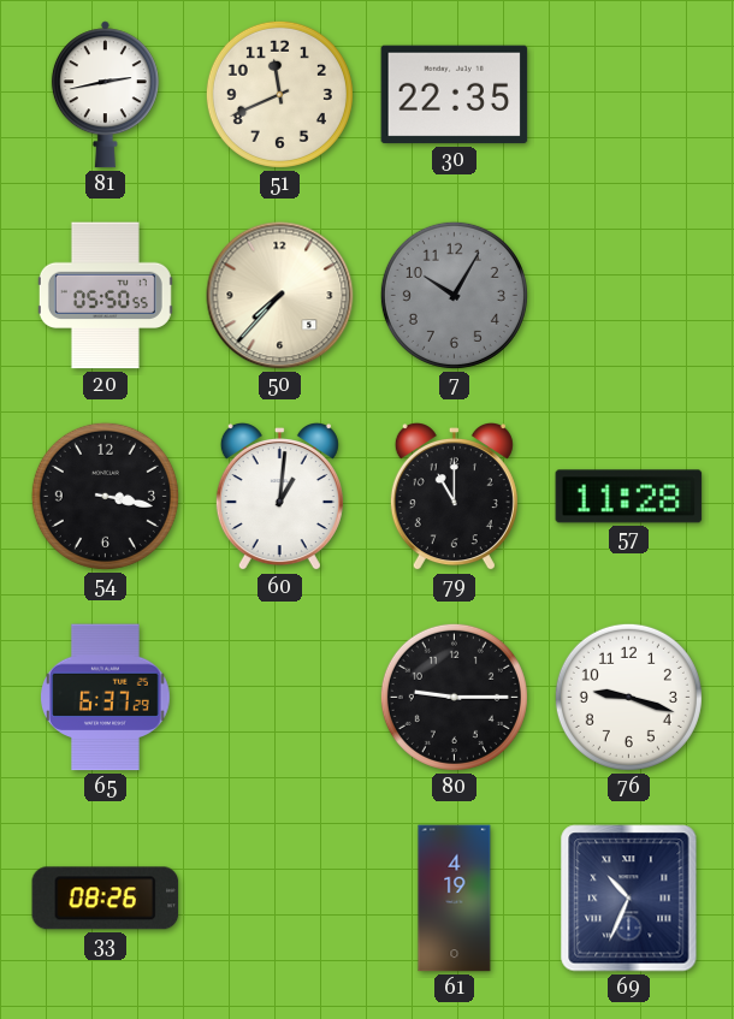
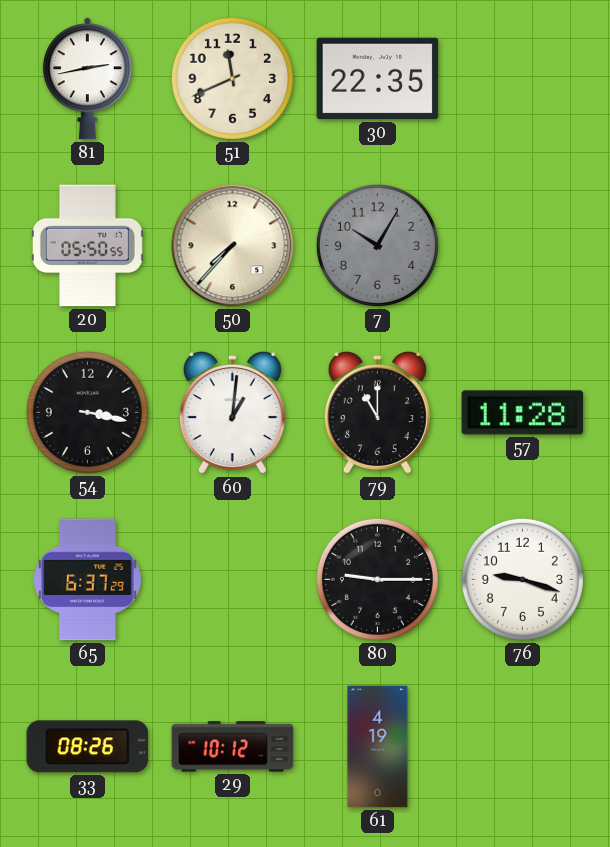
29: none -> 10:12
69: 10:34 -> none
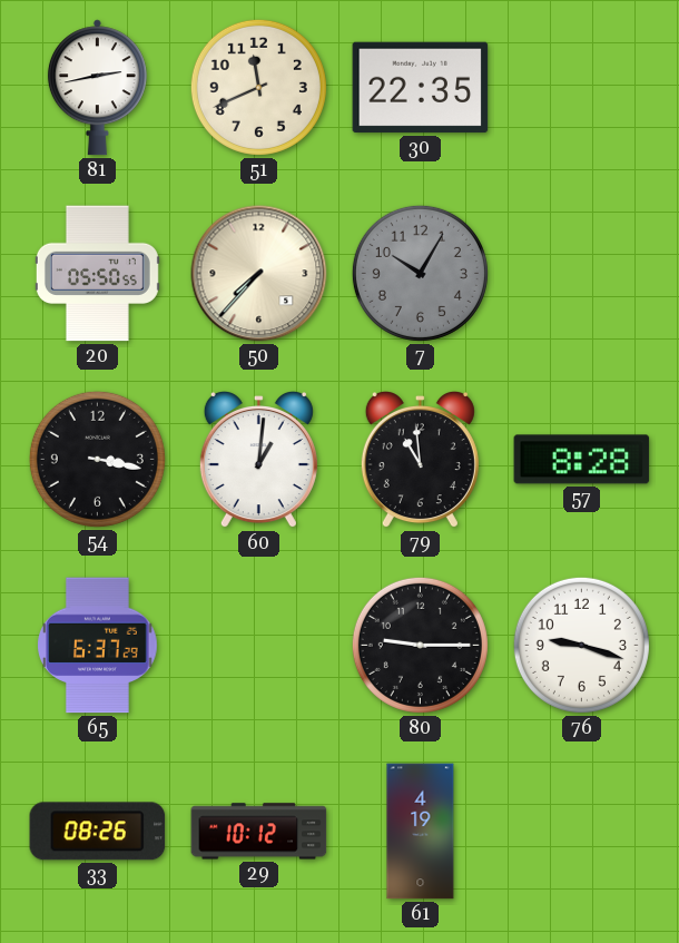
79: 11:00 -> 10:59
57: 11:28 -> 8:28
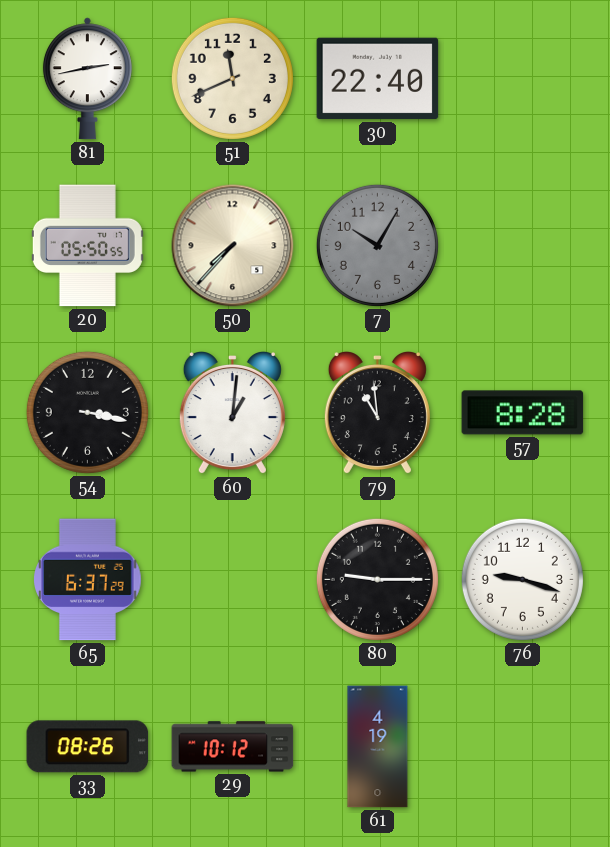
30: 22:35 -> 22:40
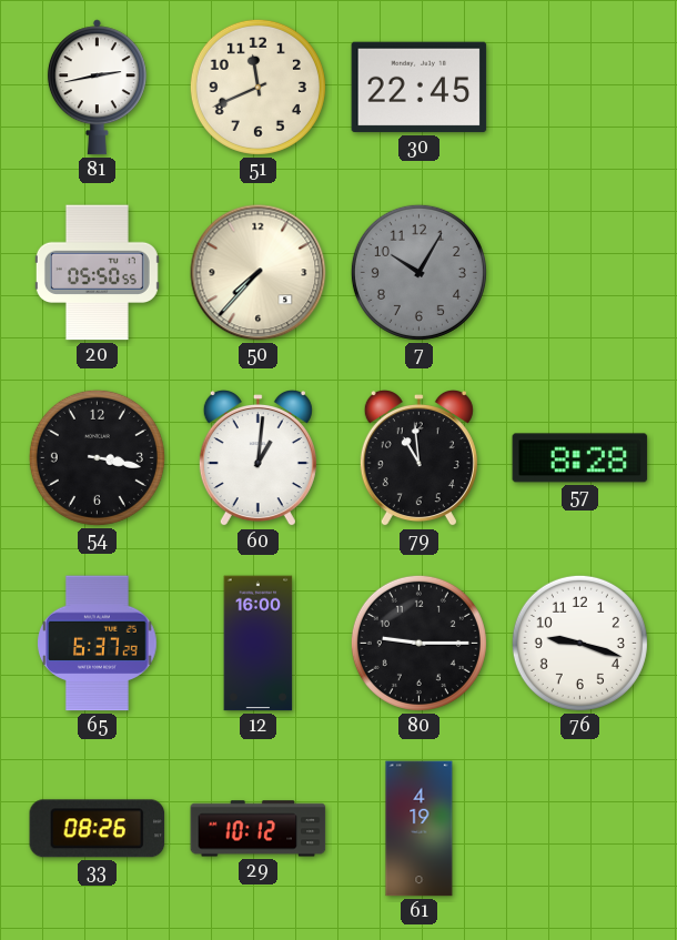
30: 22:40 -> 22:45
12: none -> 16:00
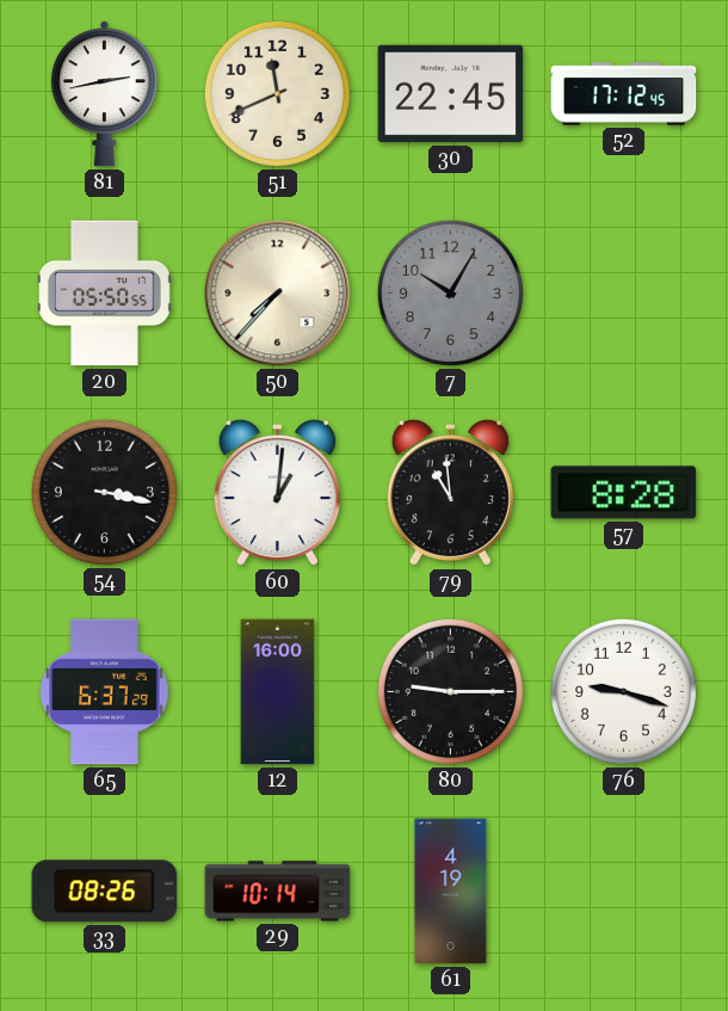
52: none -> 17:12
29: 10:12 -> 10:14
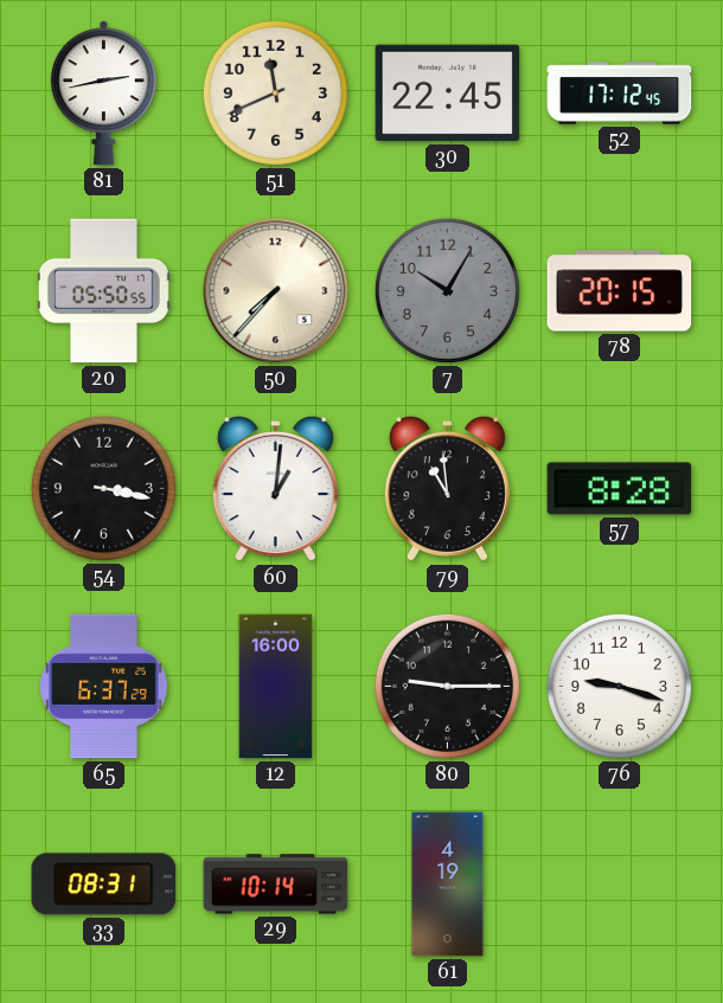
78: none -> 20:15
33: 08:26 -> 08:31
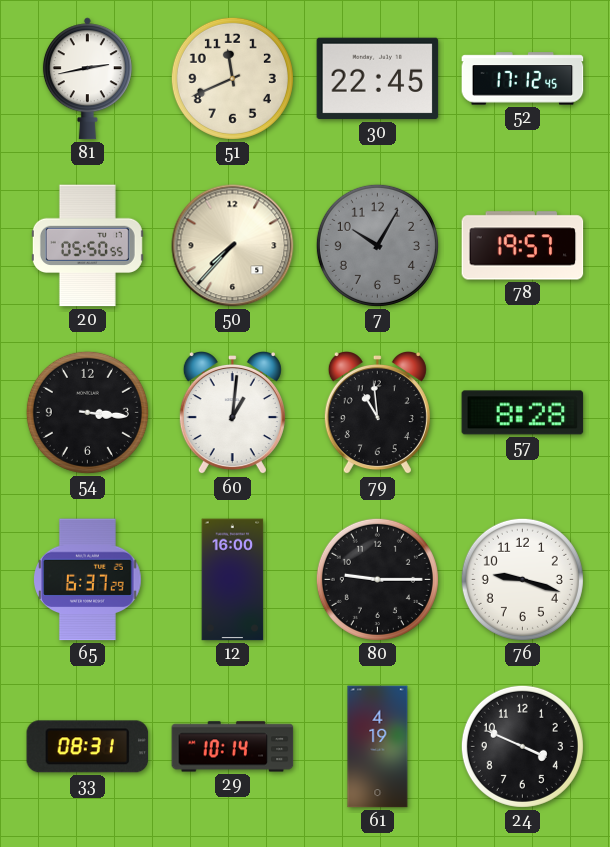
78: 20:15 -> 19:57
54: 3:17 -> 3:16
24: none -> 3:49
